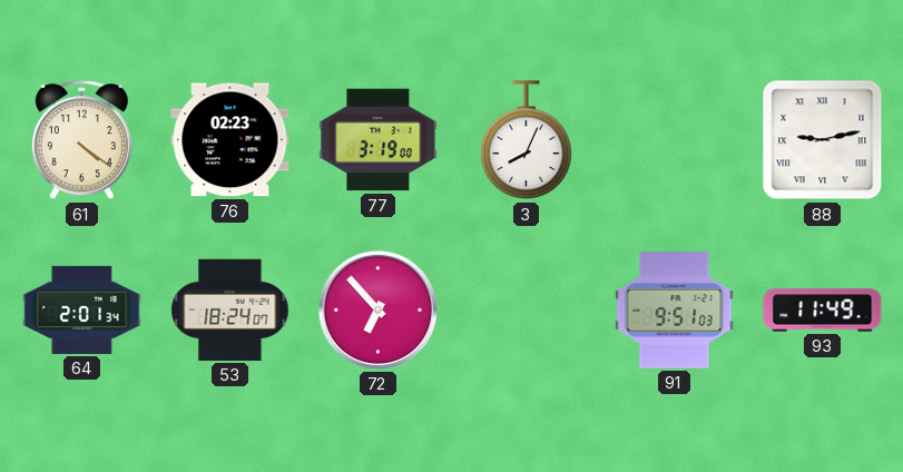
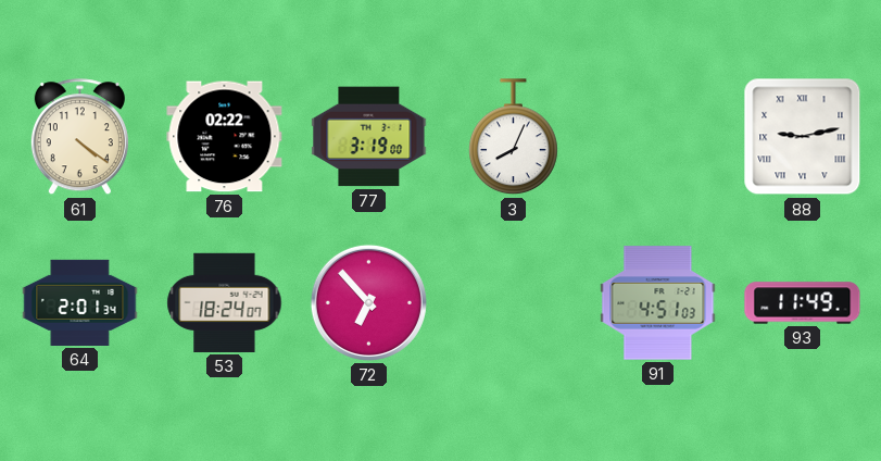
76: 02:23 -> 02:22
91: 9:51 -> 4:51
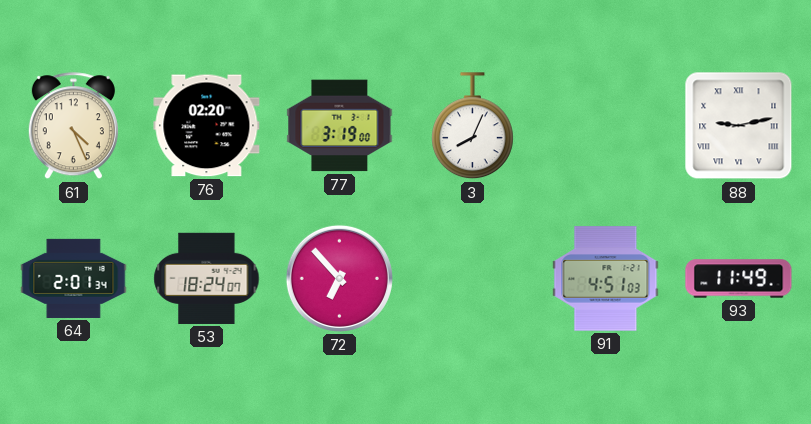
61: 4:21 -> 4:26
76: 02:22 -> 02:20
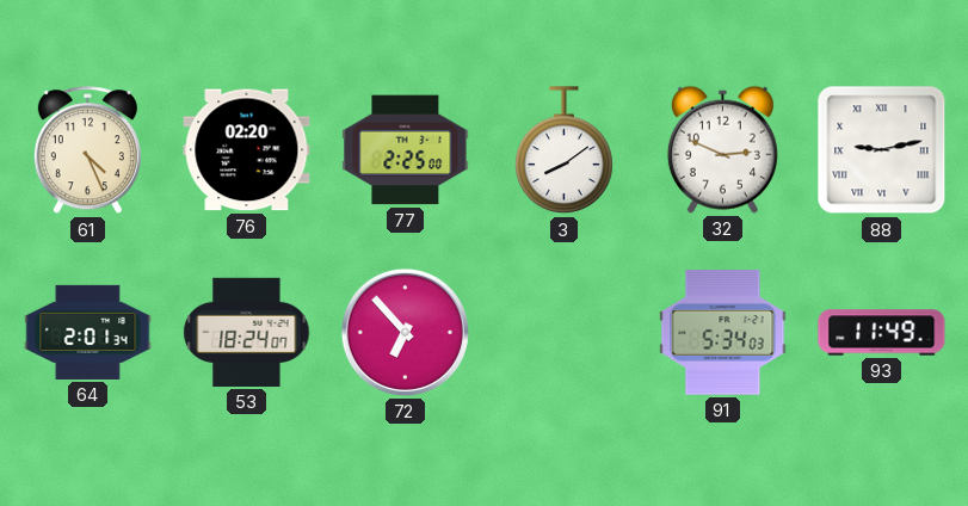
77: 3:19 -> 2:25
3: 8:04 -> 8:09
32: none -> 2:49
91: 4:51 -> 5:34
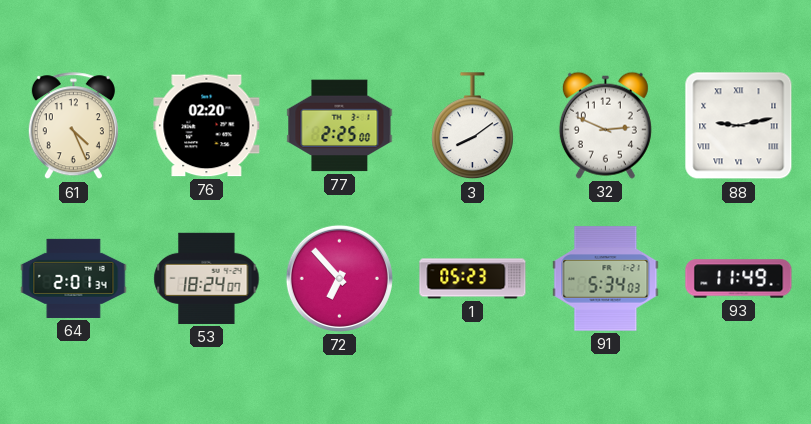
1: none -> 05:23
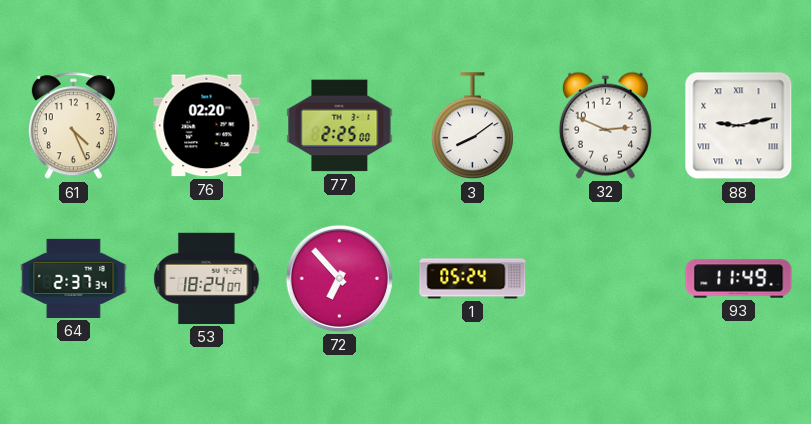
64: 2:01 -> 2:37
1: 05:23 -> 05:24
91: 5:34 -> none
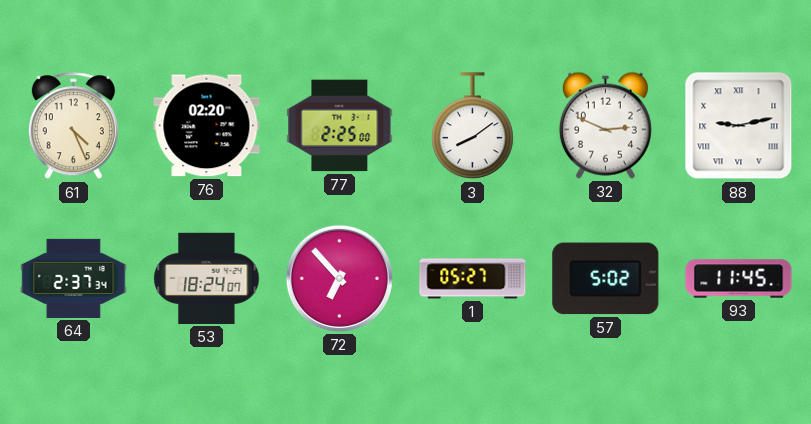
1: 05:24 -> 05:27
57: none -> 5:02
93: 11:49 -> 11:45
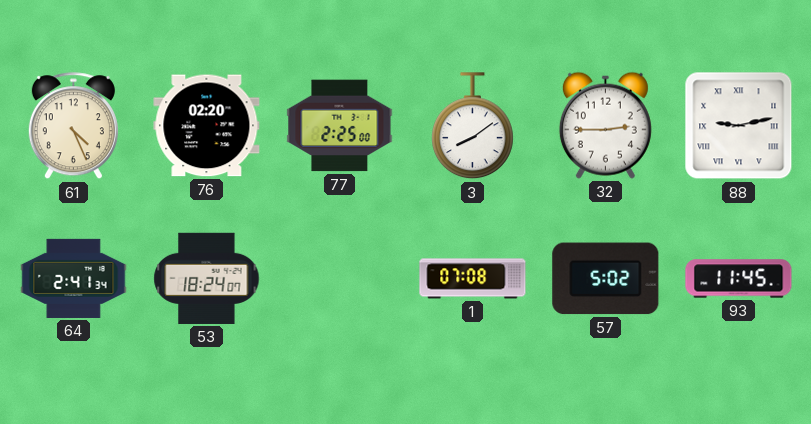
32: 2:49 -> 2:45
64: 2:37 -> 2:41
72: 6:53 -> none
1: 05:27 -> 07:08
